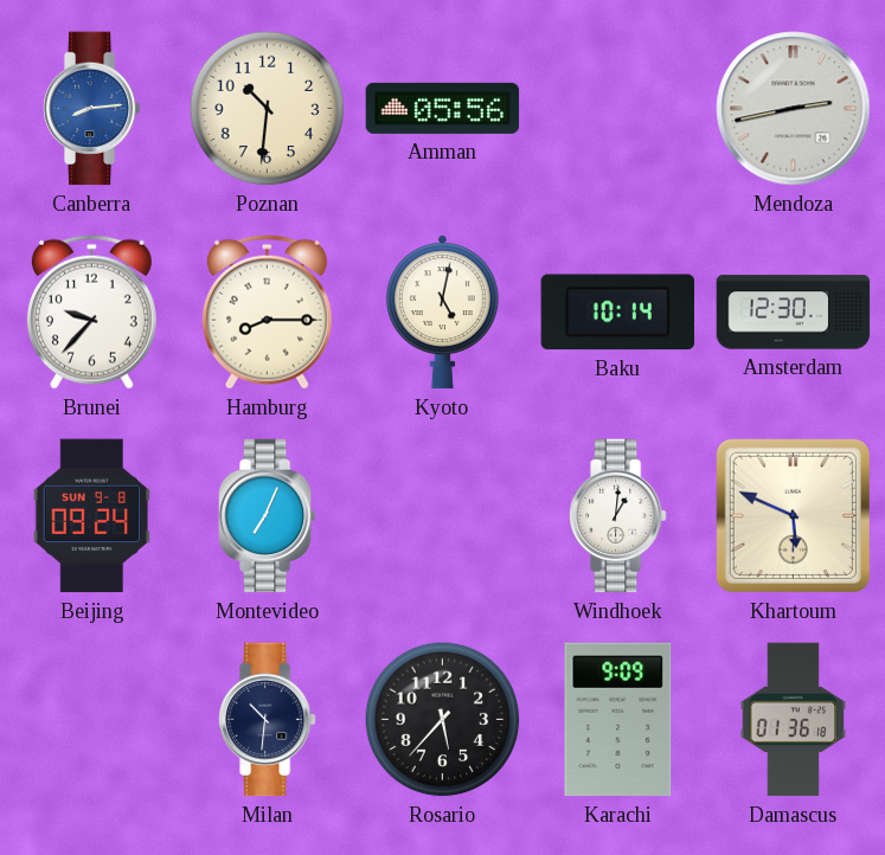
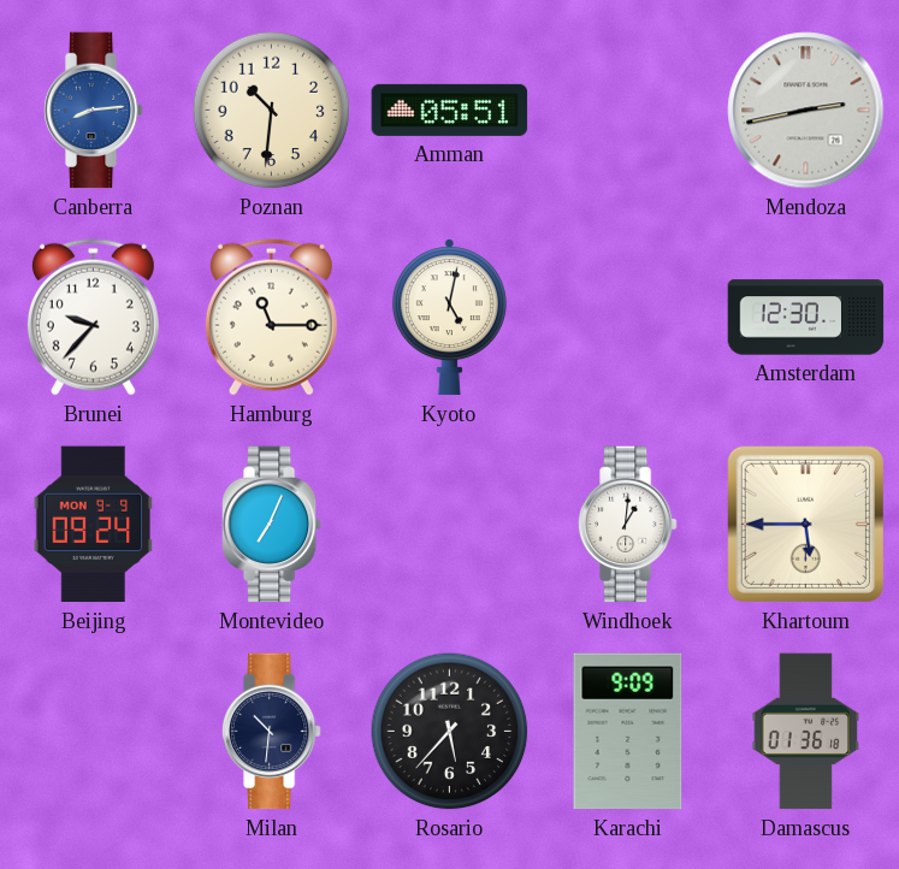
Amman: 05:56 -> 05:51
Hamburg: 8:15 -> 11:15
Baku: 10:14 -> none
Beijing date: SUN 9-8 -> MON 9-9
Khartoum: 5:49 -> 5:45
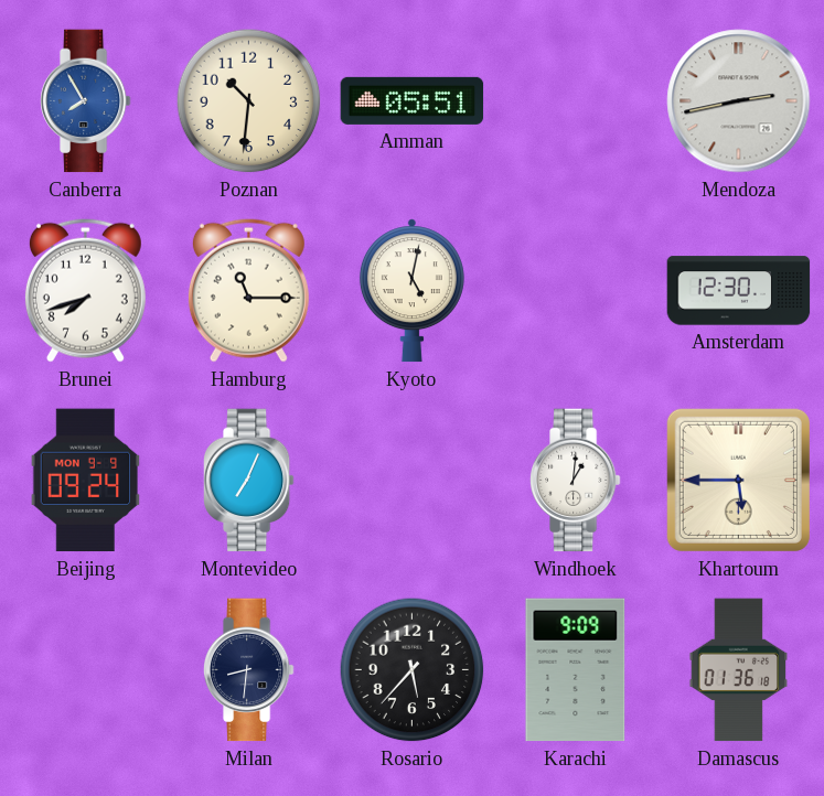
Canberra: 8:14 -> 7:55
Brunei: 9:37 -> 7:42
Milan: 10:31 -> 8:31
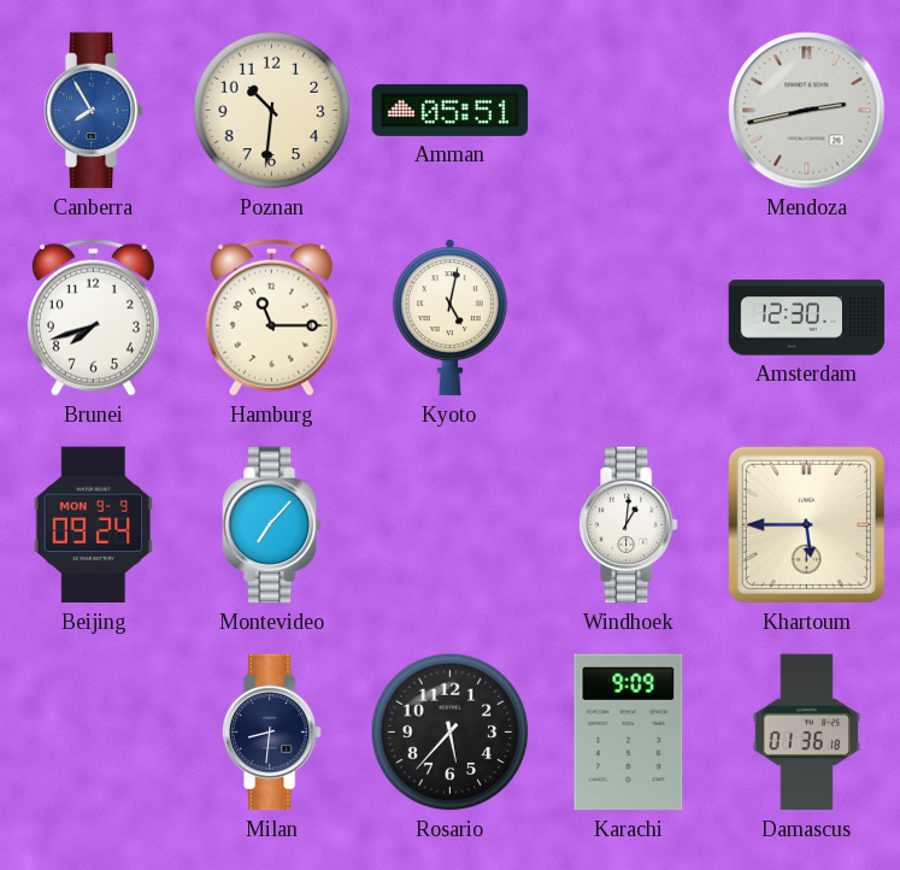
Montevideo: 7:04 -> 7:07
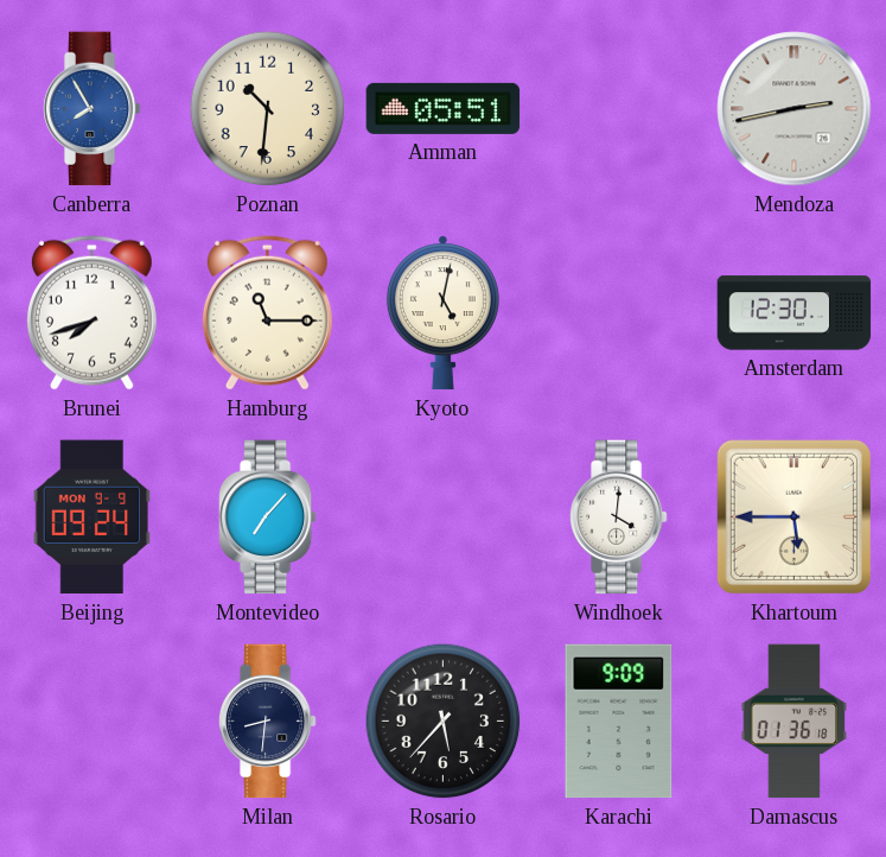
Windhoek: 1:01 -> 4:01
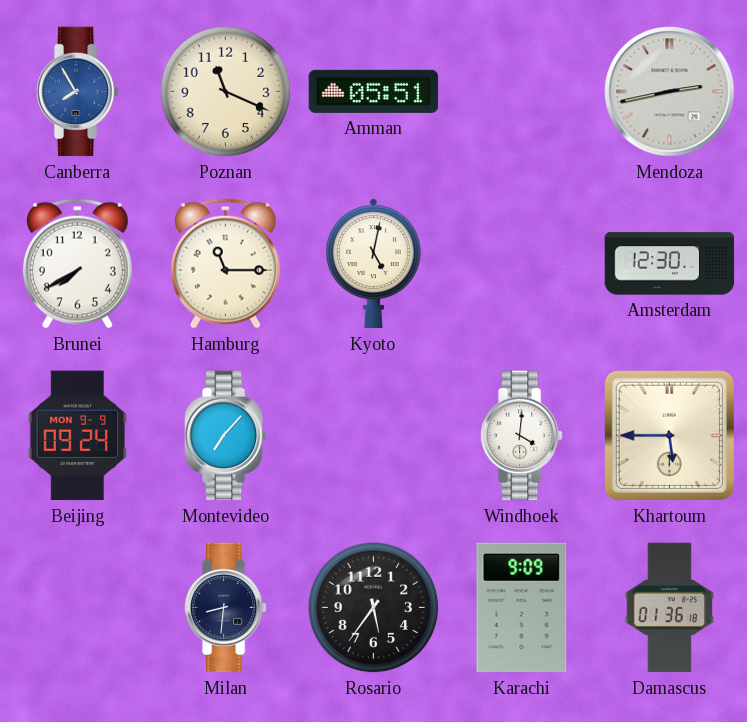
Poznan: 10:31 -> 11:19
Brunei: 7:42 -> 7:40
Rosario: 5:37 -> 5:36
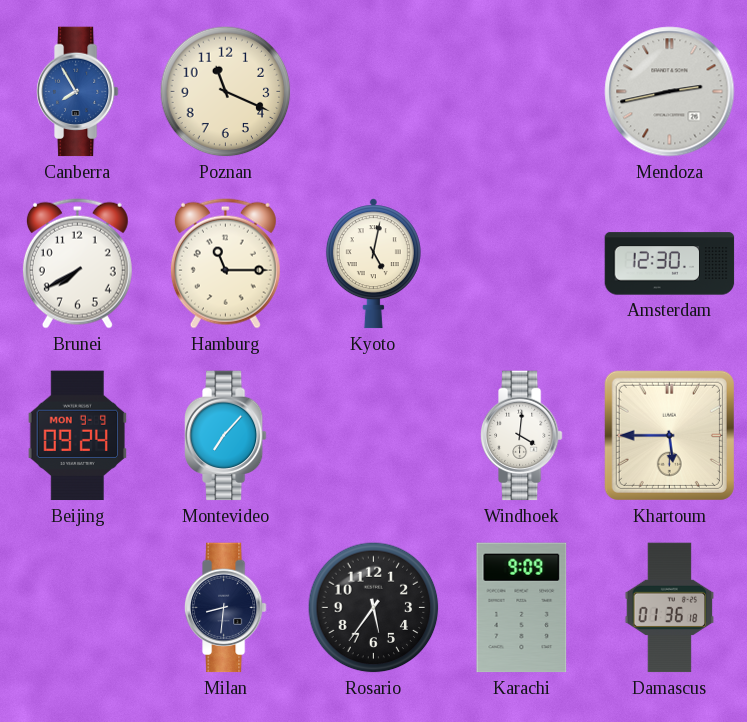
Amman: 05:51 -> none
